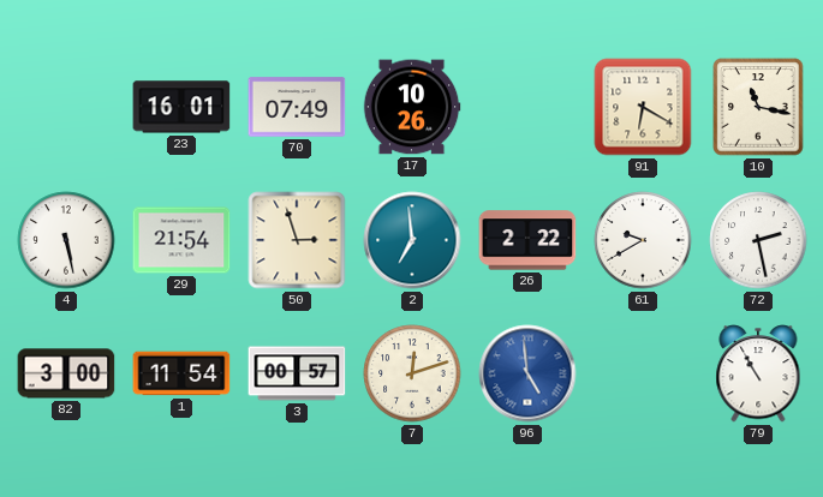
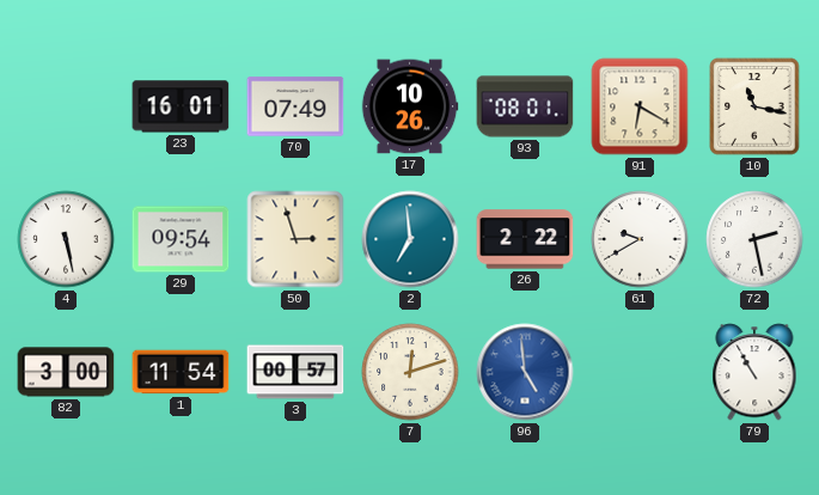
93: none -> 08:01
29: 21:54 -> 09:54
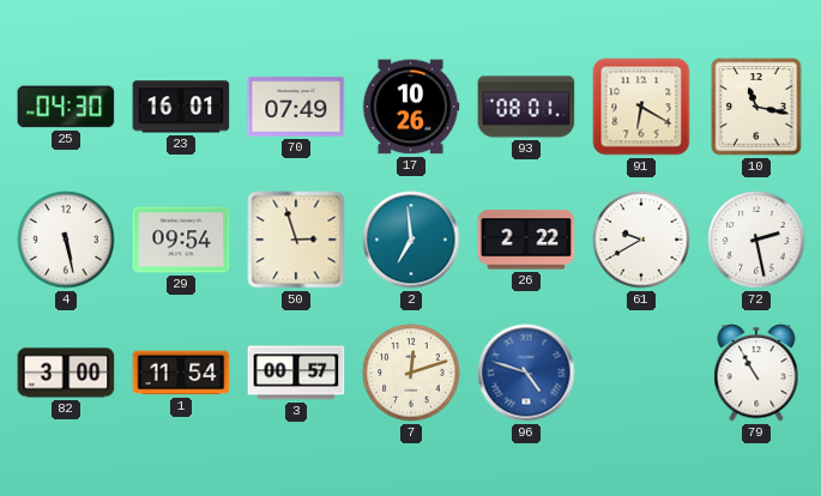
25: none -> 04:30
96: 4:59 -> 4:48
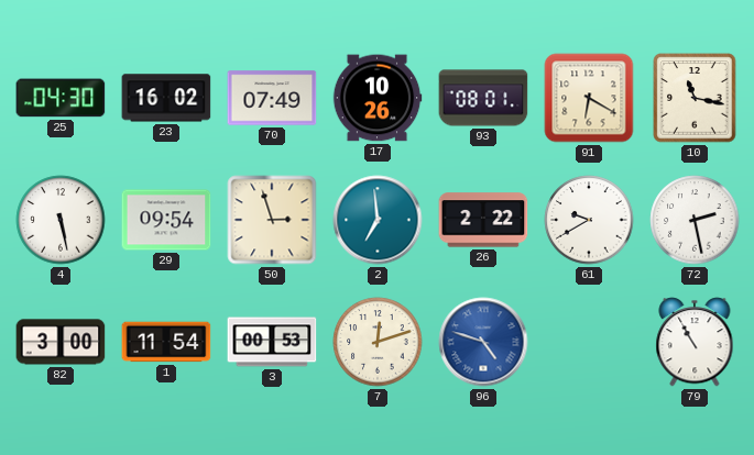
23: 16:01 -> 16:02
3: 00:57 -> 00:53
